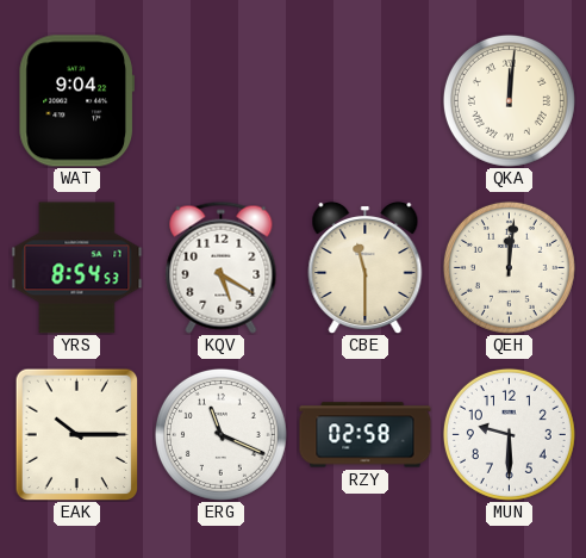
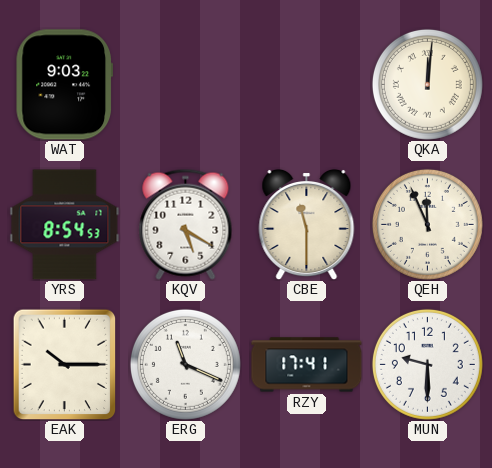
WAT: 9:04 -> 9:03
QEH: 12:01 -> 11:56
RZY: 02:58 -> 17:41
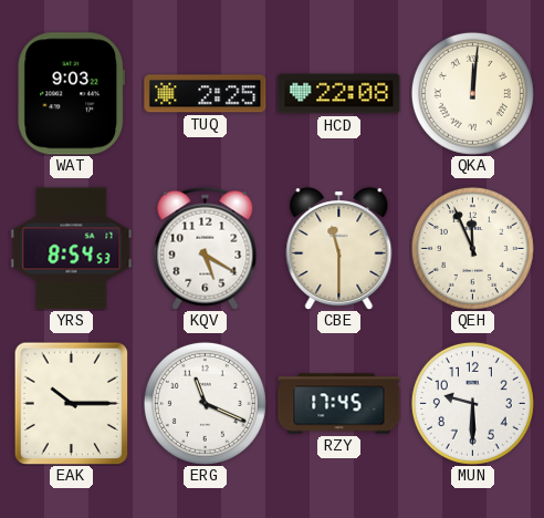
TUQ: none -> 2:25
HCD: none -> 22:08
RZY: 17:41 -> 17:45
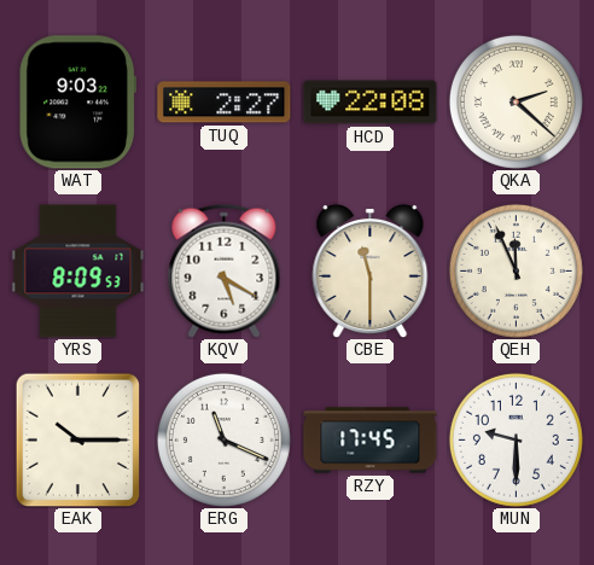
TUQ: 2:25 -> 2:27
QKA: 12:01 -> 2:22
YRS: 8:54 -> 8:09
